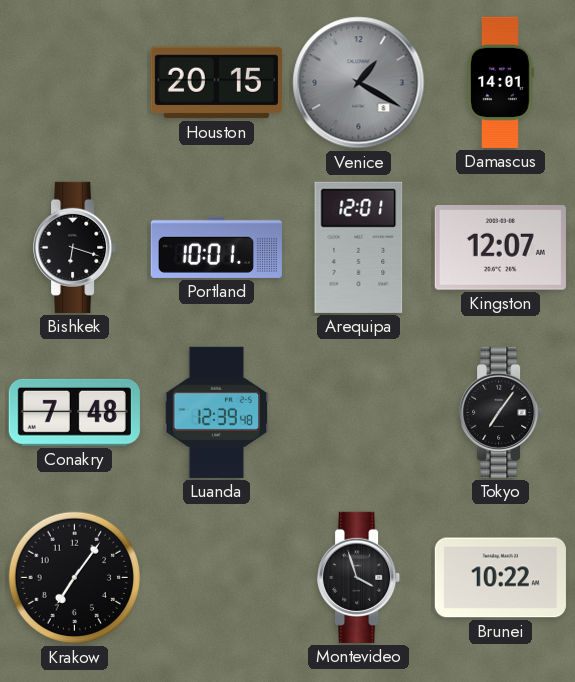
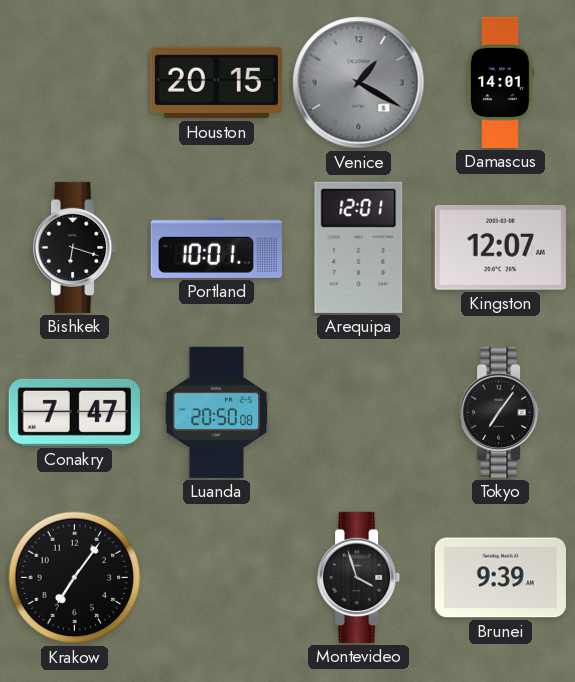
Conakry: 7:48 -> 7:47
Luanda: 12:39 -> 20:50
Brunei: 10:22 -> 9:39
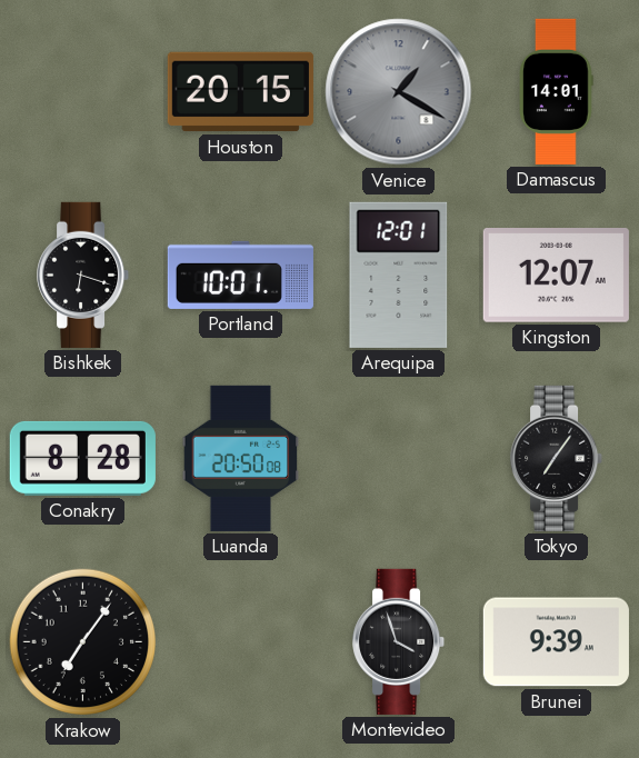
Conakry: 7:47 -> 8:28
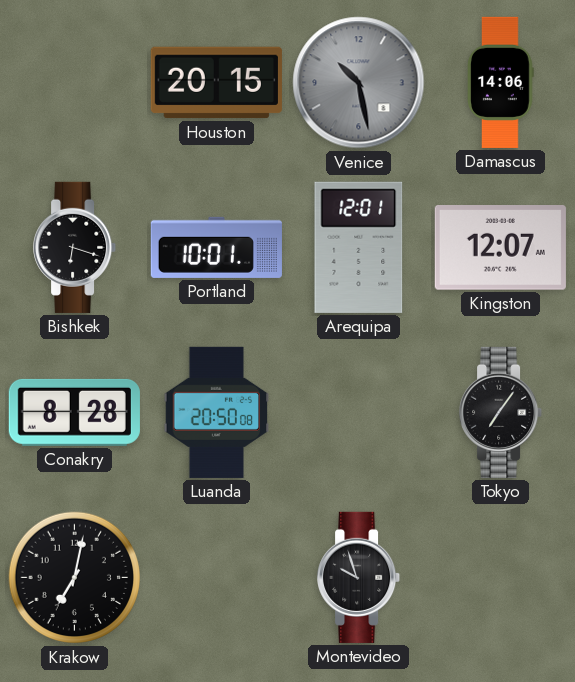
Venice: 1:20 -> 10:28
Damascus: 14:01 -> 14:06
Krakow: 7:06 -> 7:02
Montevideo: 3:57 -> 9:57
Brunei: 9:39 -> none
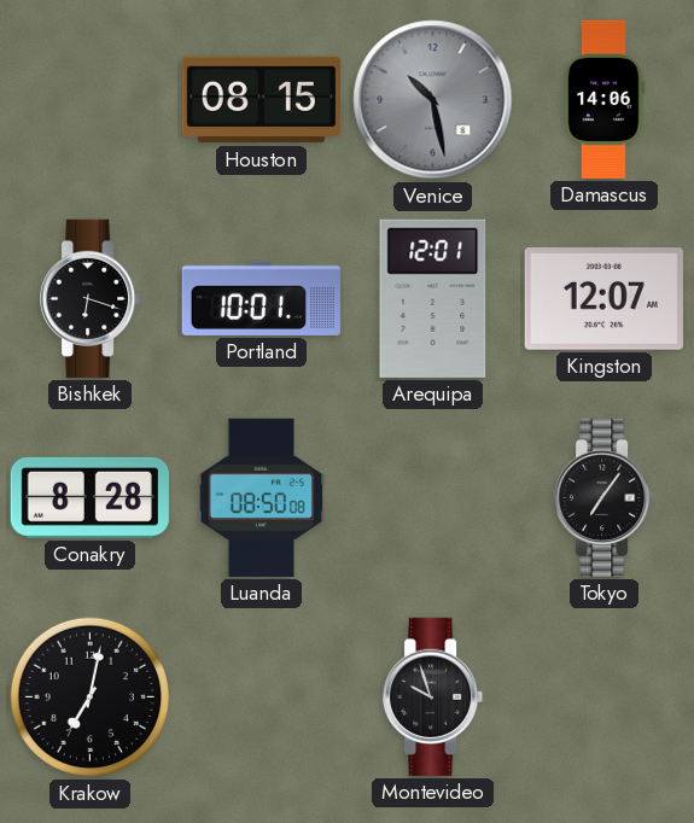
Houston: 20:15 -> 08:15
Luanda: 20:50 -> 08:50
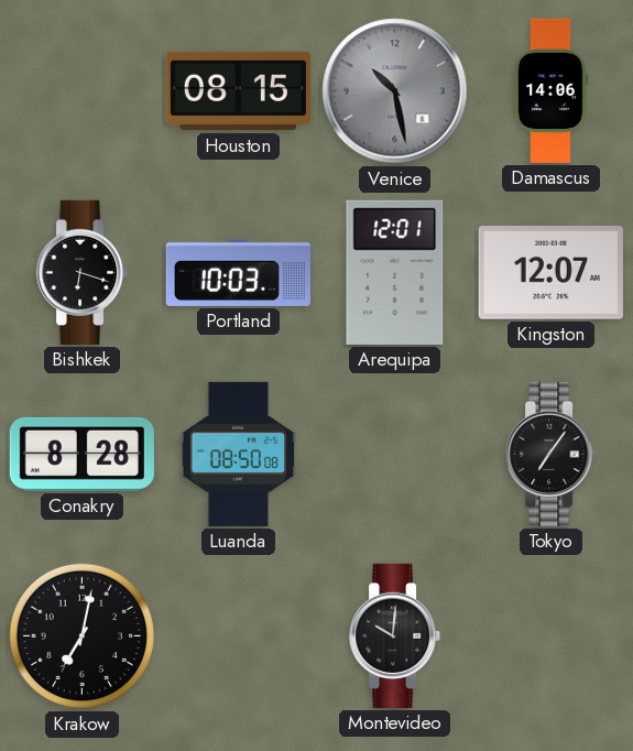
Portland: 10:01 -> 10:03
Montevideo: 9:57 -> 10:01
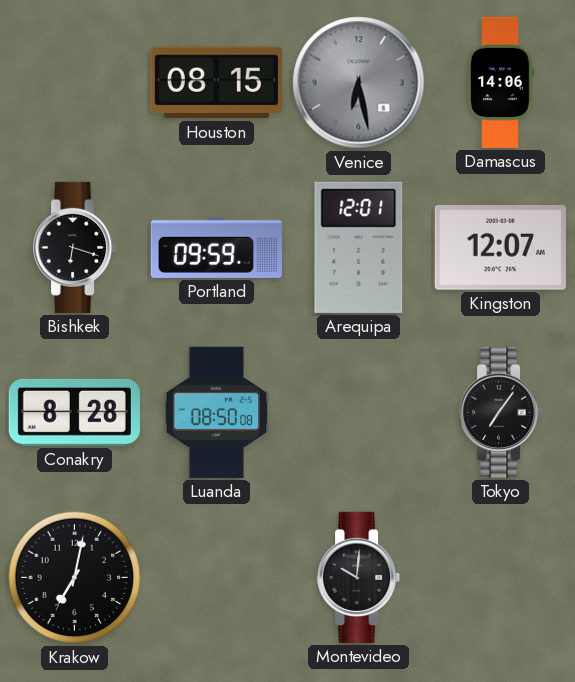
Venice: 10:28 -> 6:28
Portland: 10:03 -> 09:59
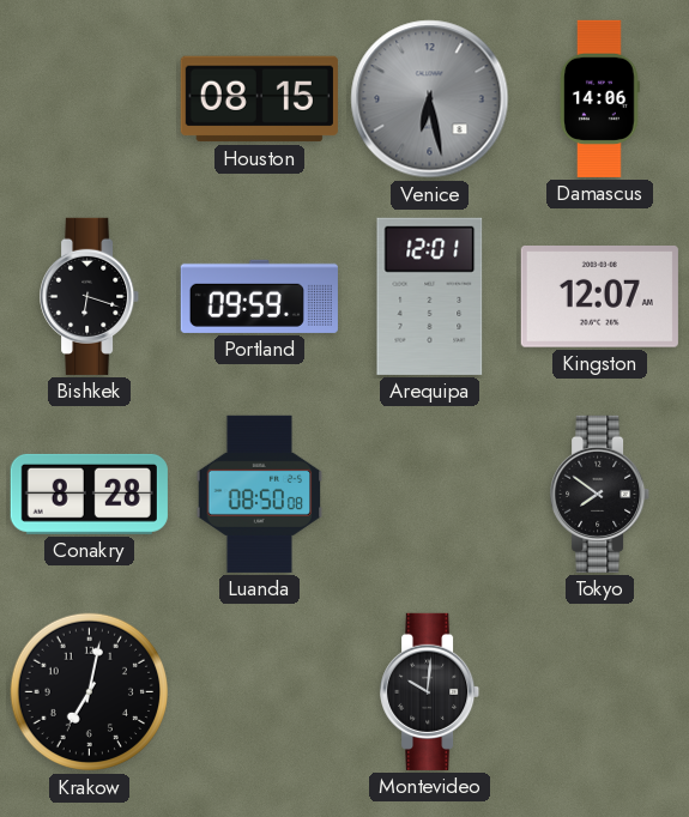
Tokyo: 7:06 -> 7:51
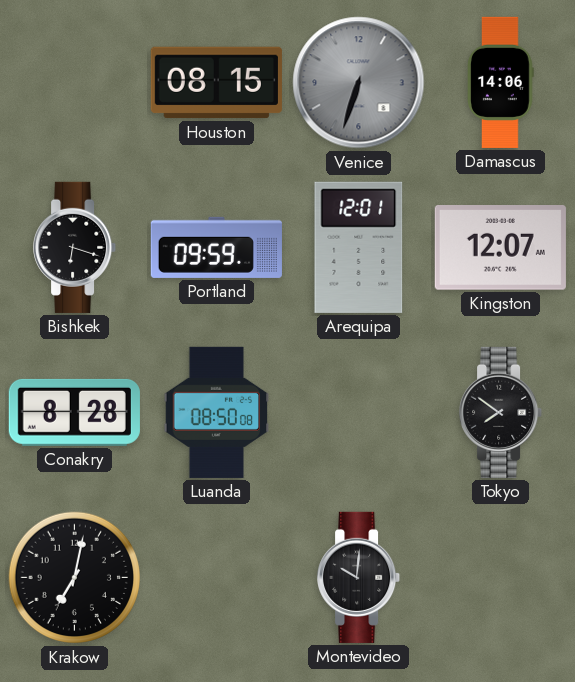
Venice: 6:28 -> 6:33
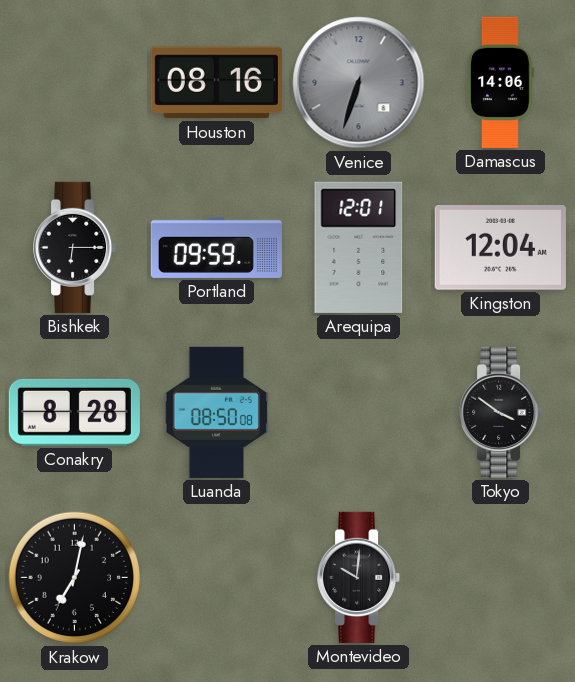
Houston: 08:15 -> 08:16
Bishkek: 6:18 -> 6:15
Kingston: 12:07 -> 12:04
Tokyo: 7:51 -> 3:51
